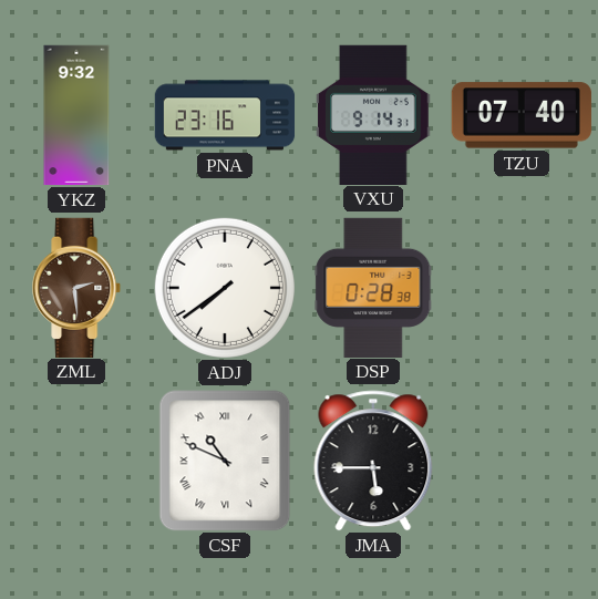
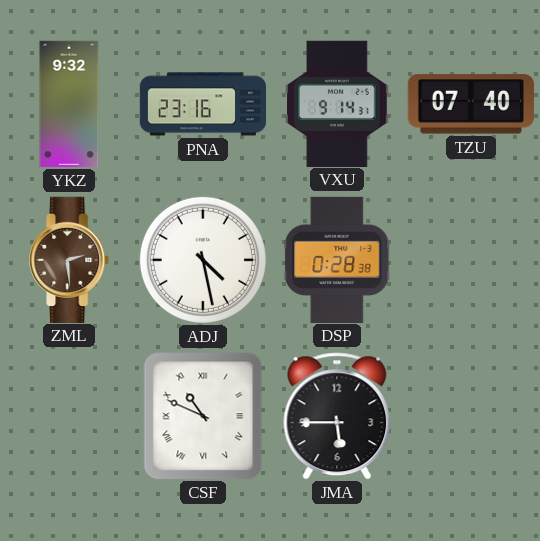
ADJ: 7:39 -> 4:28
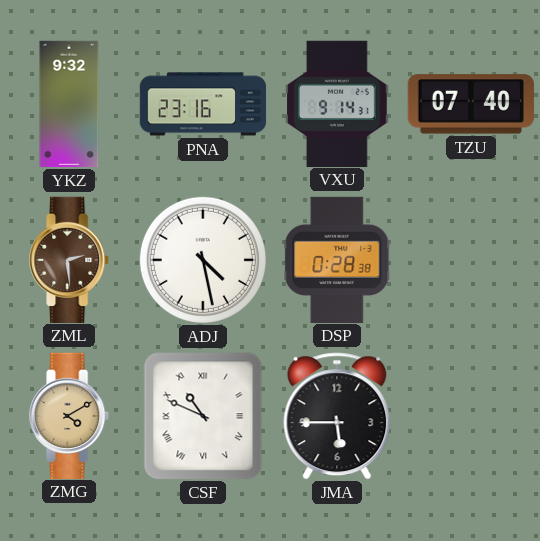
ZMG: none -> 4:10
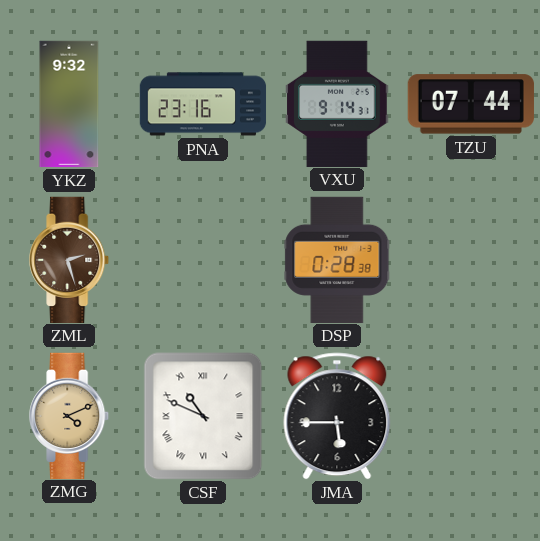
TZU: 07:40 -> 07:44
ZML: 2:29 -> 2:27
ADJ: 4:28 -> none
ZMG: 4:10 -> 4:11
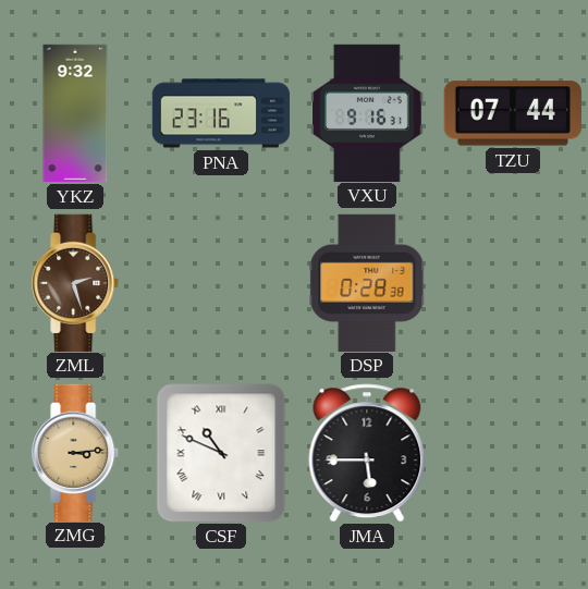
VXU: 9:14 -> 9:16
ZMG: 4:11 -> 3:14
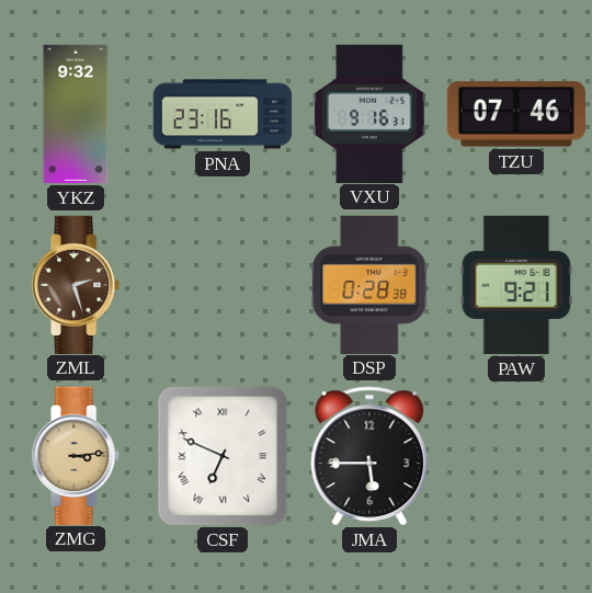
TZU: 07:44 -> 07:46
PAW: none -> 9:21
CSF: 10:49 -> 6:49
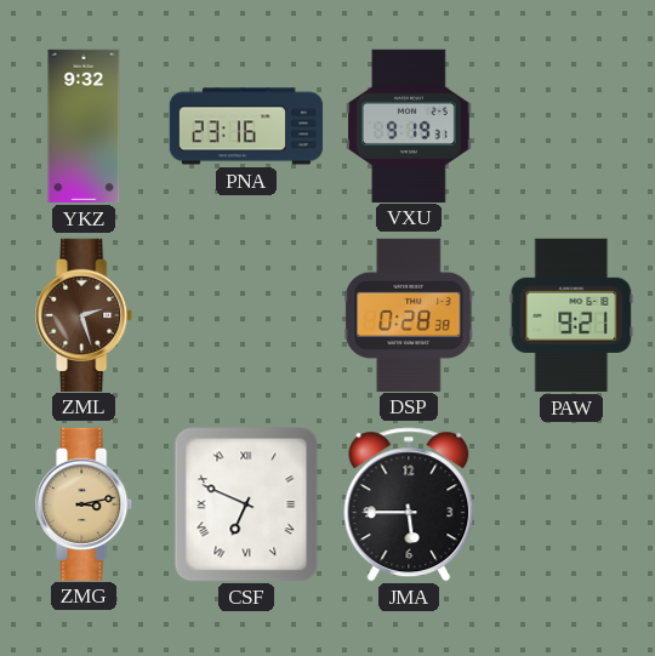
VXU: 9:16 -> 9:19
TZU: 07:46 -> none
ZMG: 3:14 -> 3:13
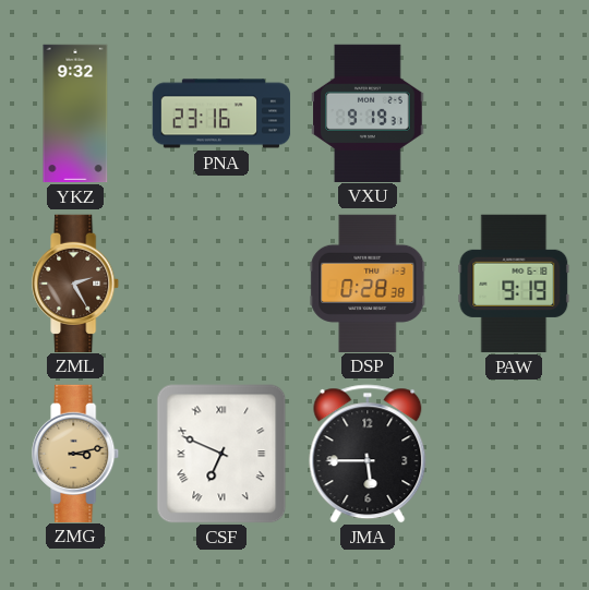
ZML: 2:27 -> 2:25
PAW: 9:21 -> 9:19
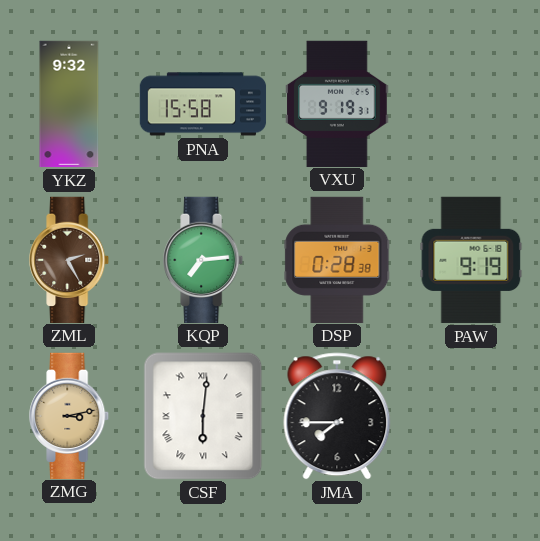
PNA: 23:16 -> 15:58
KQP: none -> 7:14
CSF: 6:49 -> 6:01
JMA: 5:45 -> 7:45
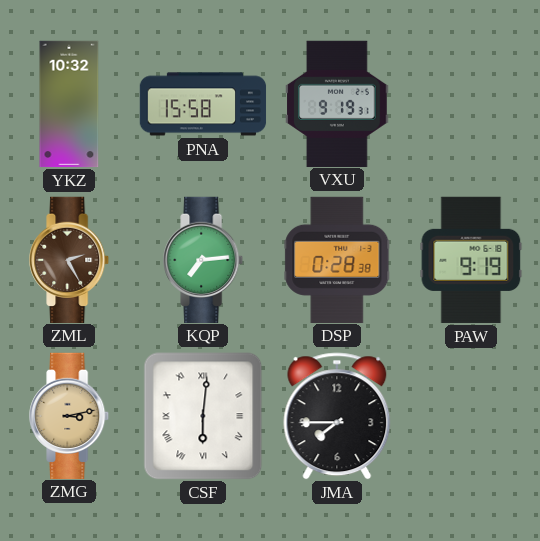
YKZ: 9:32 -> 10:32
